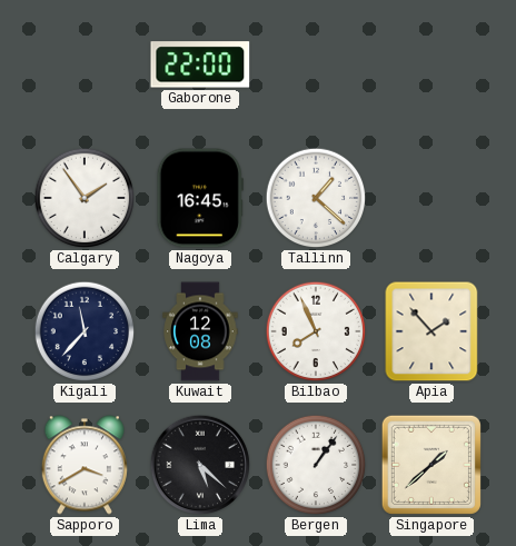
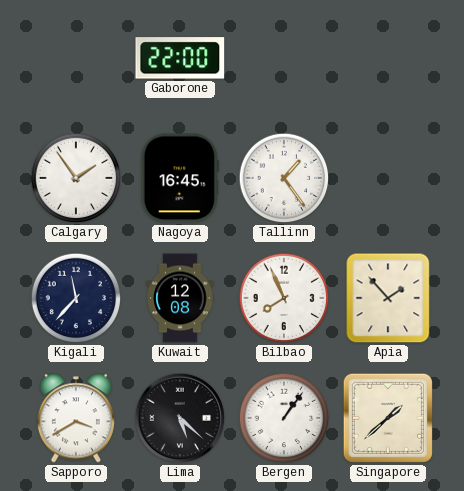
Tallinn: 1:22 -> 1:24
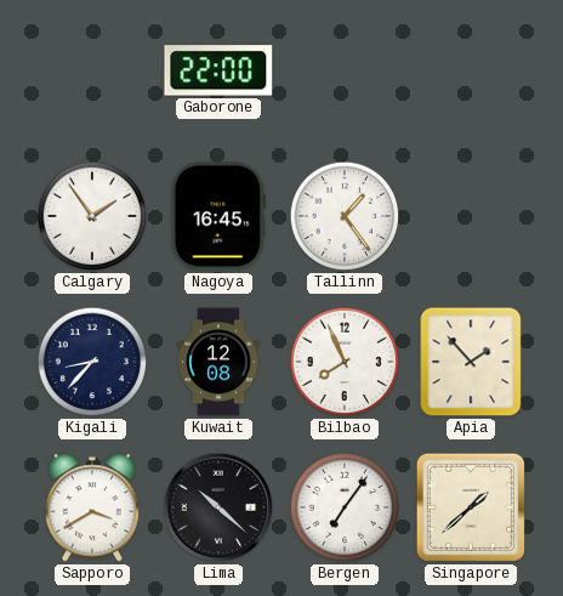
Kigali: 11:37 -> 8:37
Lima: 5:22 -> 10:22
Bergen: 1:06 -> 7:06
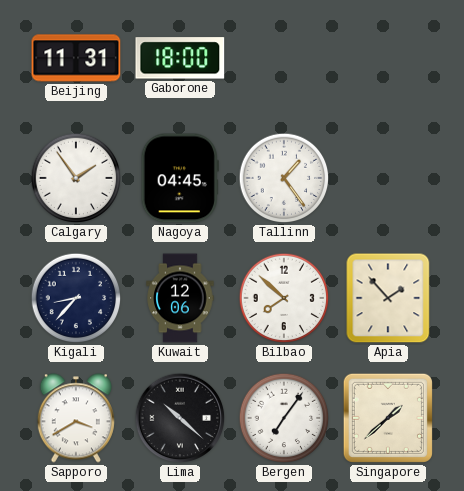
Beijing: none -> 11:31
Gaborone: 22:00 -> 18:00
Nagoya: 16:45 -> 04:45
Kuwait: 12:08 -> 12:06
Bilbao: 7:56 -> 7:52
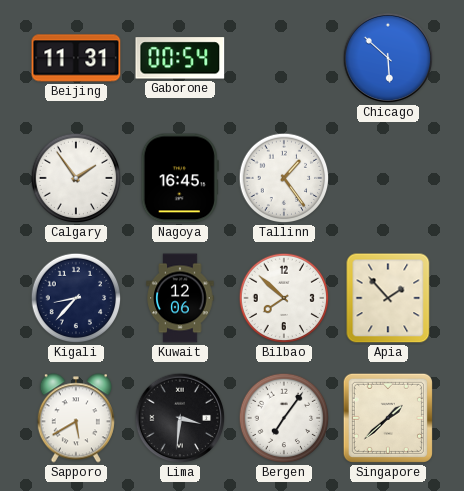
Gaborone: 18:00 -> 00:54
Chicago: none -> 5:52
Nagoya: 04:45 -> 16:45
Sapporo: 3:40 -> 5:40
Lima: 10:22 -> 3:31
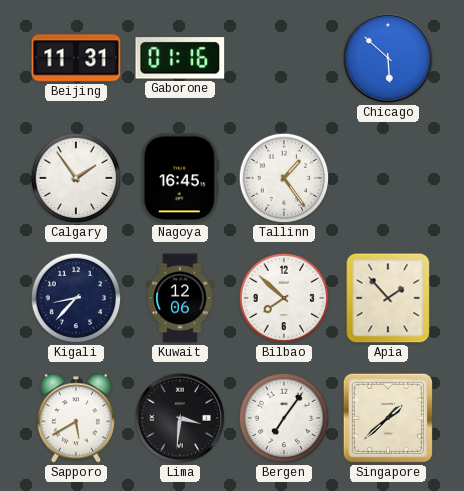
Gaborone: 00:54 -> 01:16
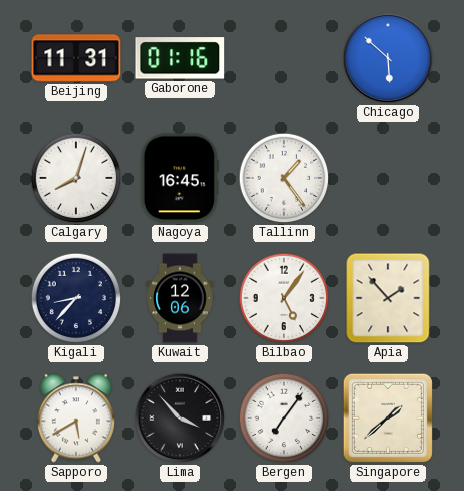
Calgary: 1:54 -> 8:03
Bilbao: 7:52 -> 5:06
Lima: 3:31 -> 3:53
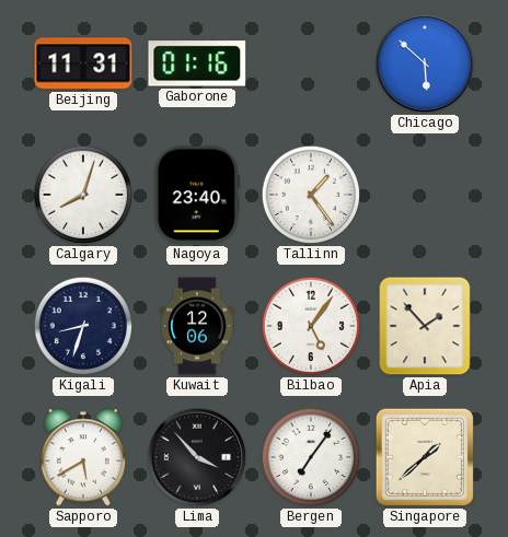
Nagoya: 16:45 -> 23:40
Kigali: 8:37 -> 8:33
